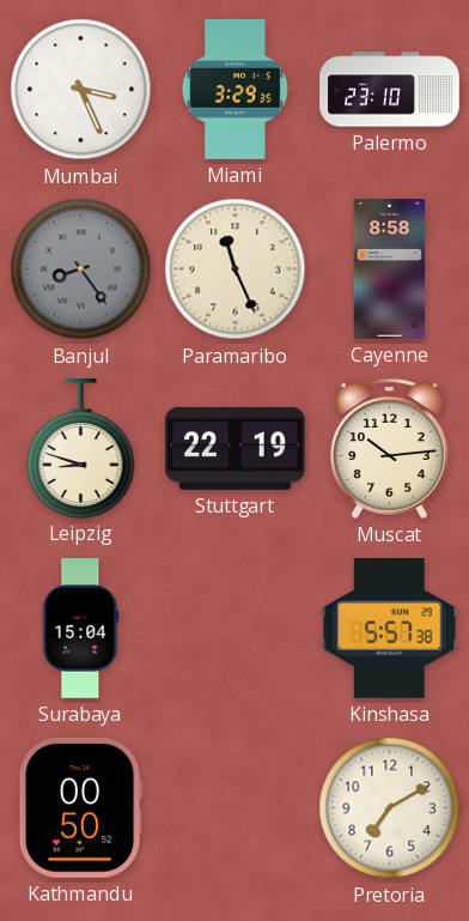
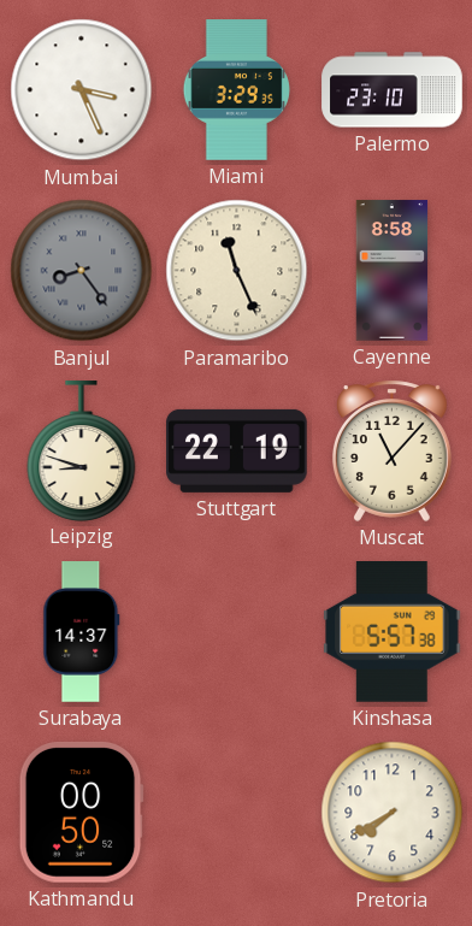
Muscat: 10:14 -> 11:07
Surabaya: 15:04 -> 14:37
Pretoria: 7:10 -> 7:40
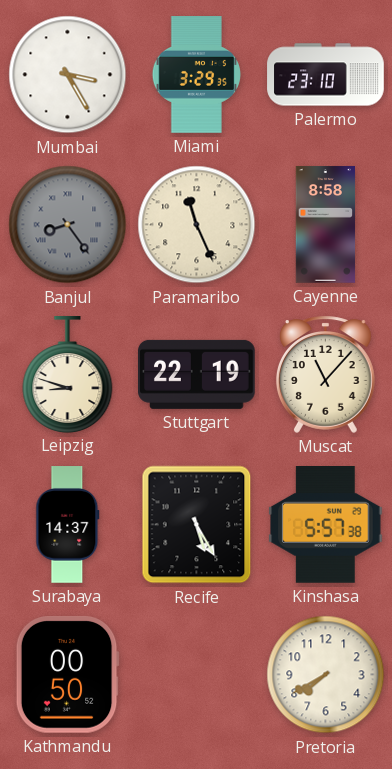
Mumbai: 3:26 -> 3:25
Recife: none -> 5:25
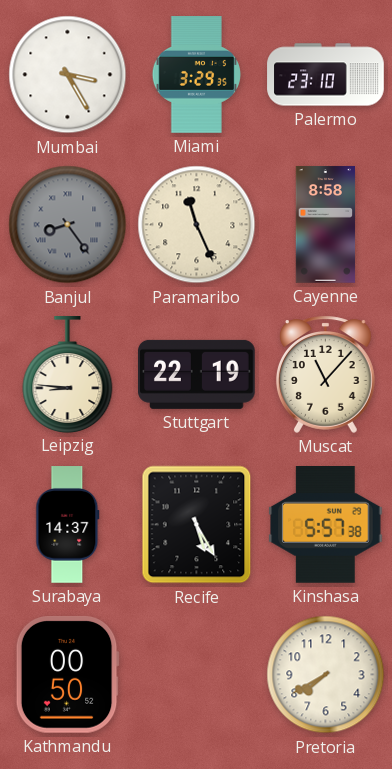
Leipzig: 8:48 -> 8:46
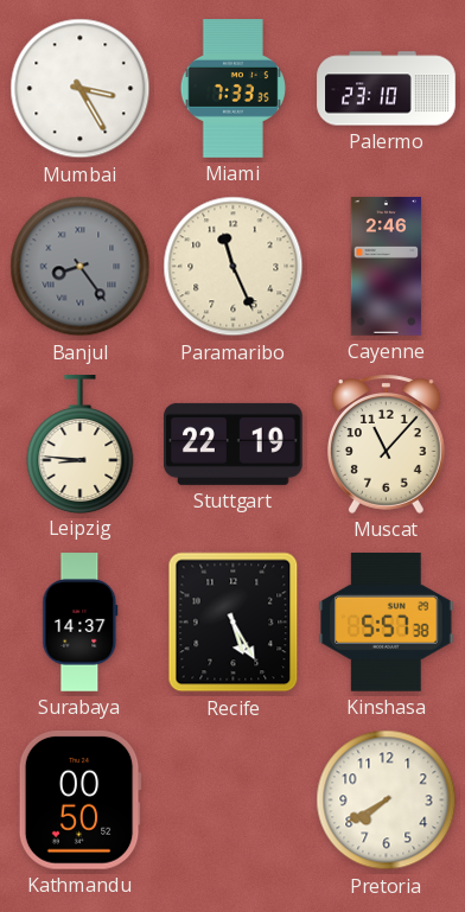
Miami: 3:29 -> 7:33
Cayenne: 8:58 -> 2:46
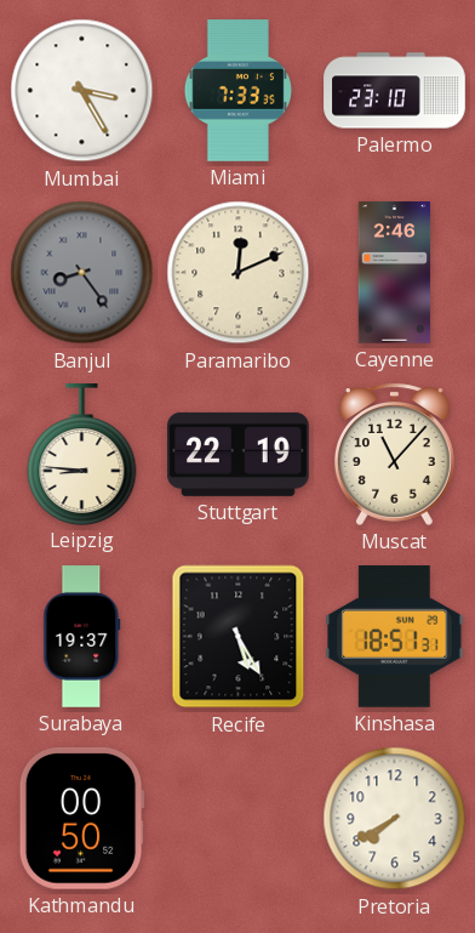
Paramaribo: 11:26 -> 12:11
Surabaya: 14:37 -> 19:37
Kinshasa: 5:57 -> 18:51
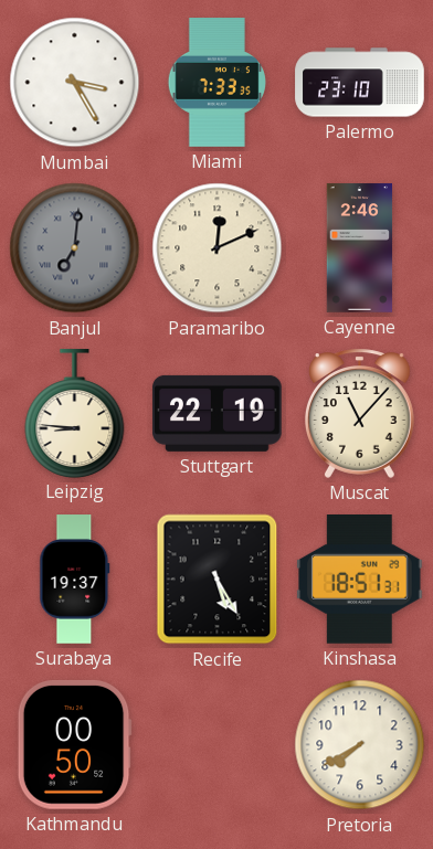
Banjul: 8:24 -> 7:01
